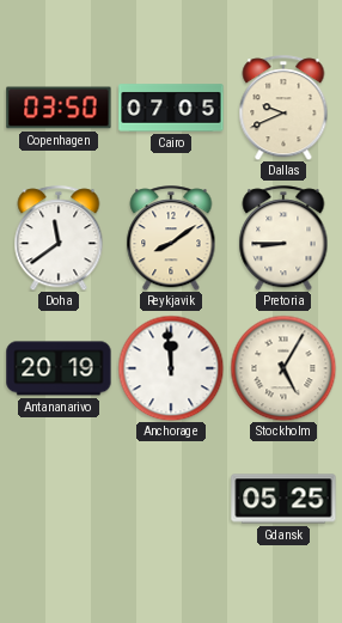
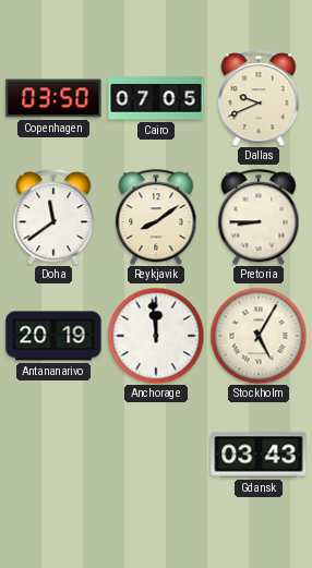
Gdansk: 05:25 -> 03:43
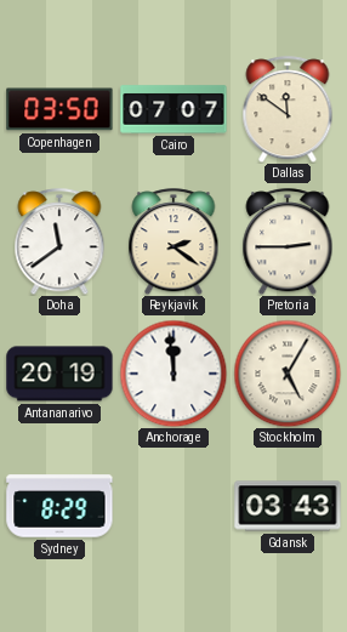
Cairo: 07:05 -> 07:07
Dallas: 9:41 -> 11:51
Reykjavik: 8:09 -> 2:21
Pretoria: 8:45 -> 2:45
Sydney: none -> 8:29
